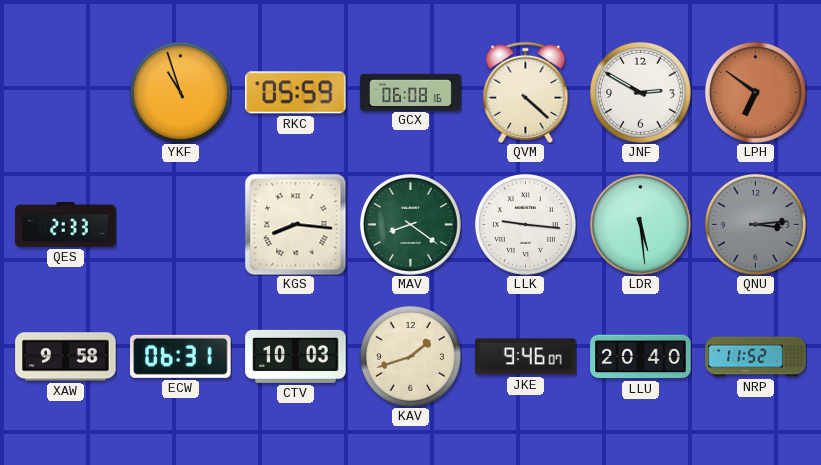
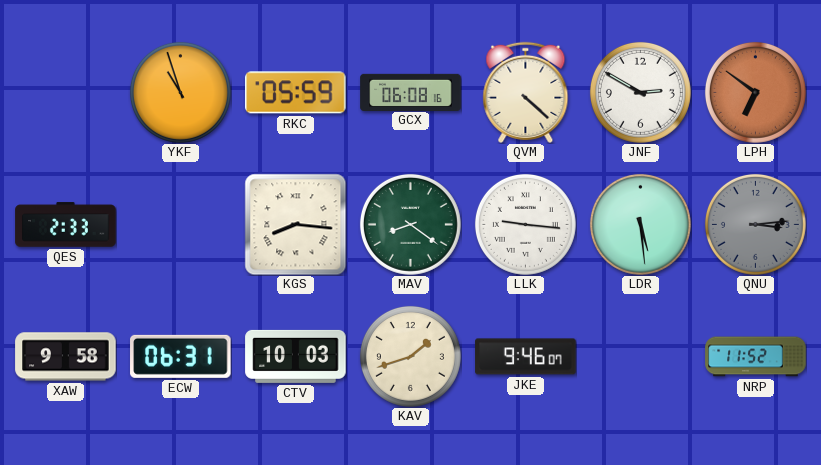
LLU: 20:40 -> none
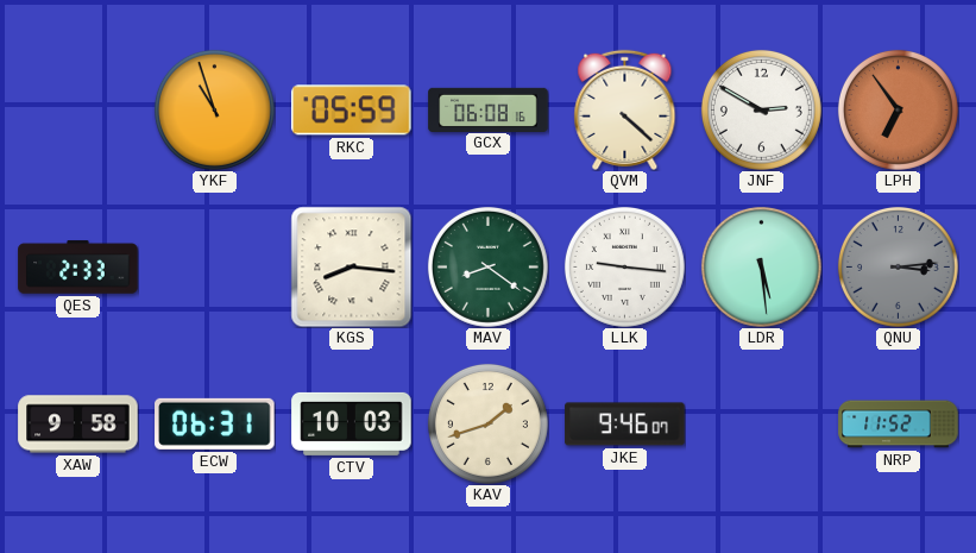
LPH: 6:51 -> 6:54
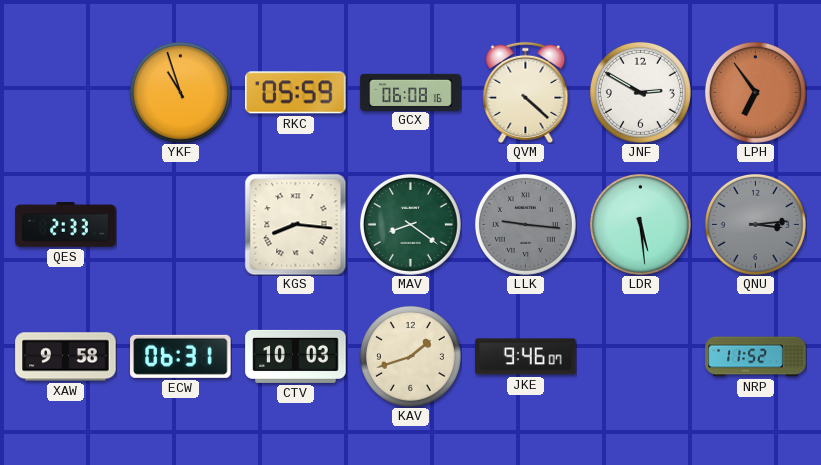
LLK dial: white -> grey
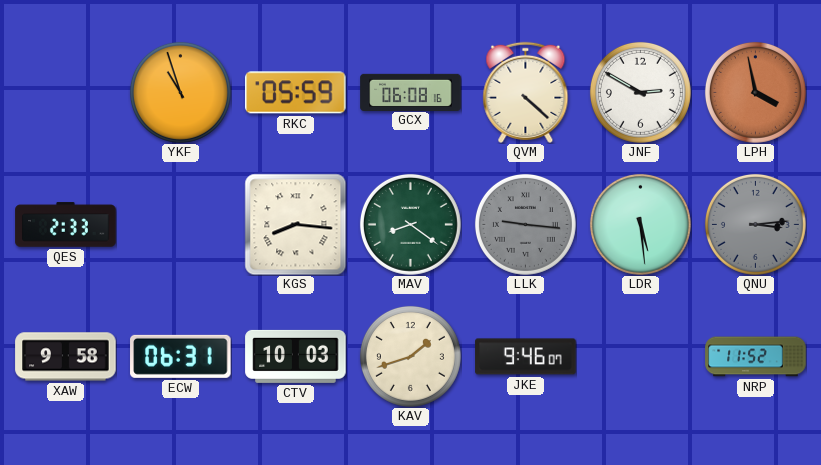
LPH: 6:54 -> 3:58
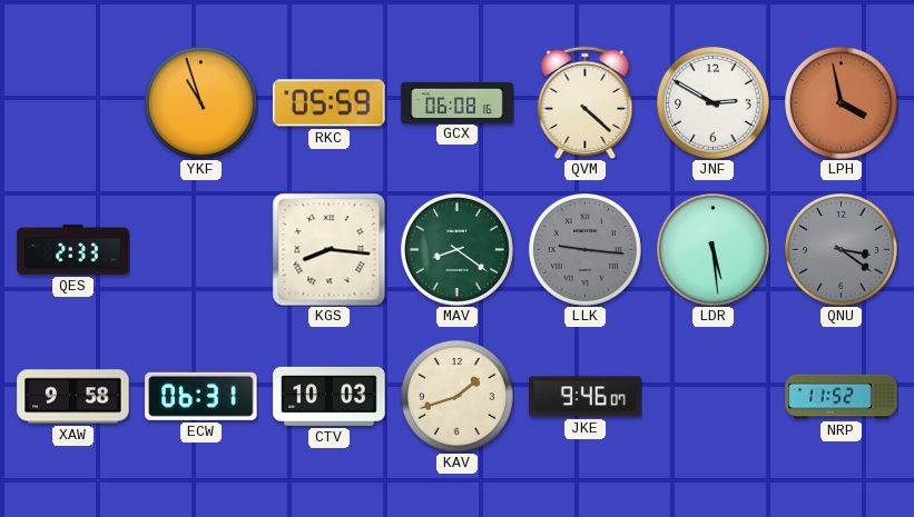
QNU: 3:14 -> 3:21
